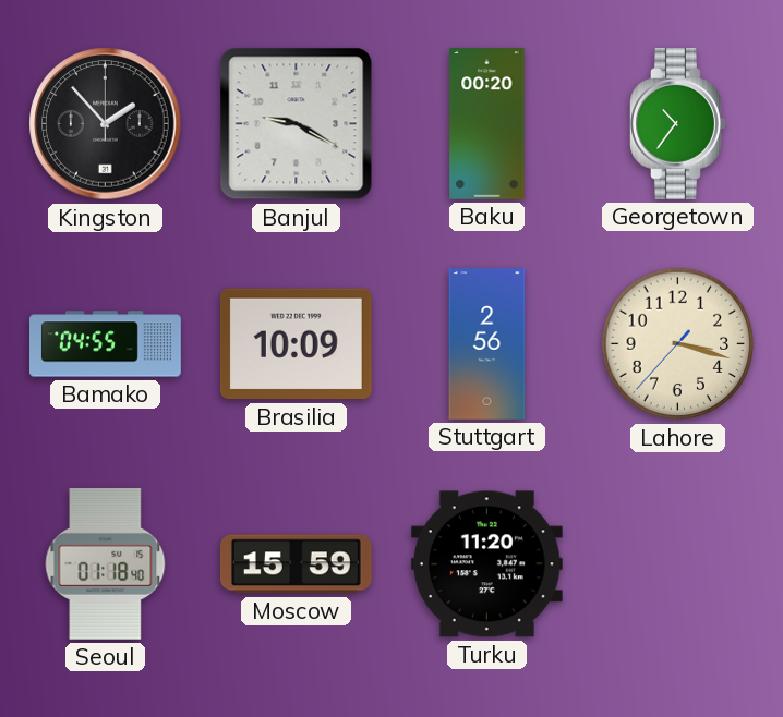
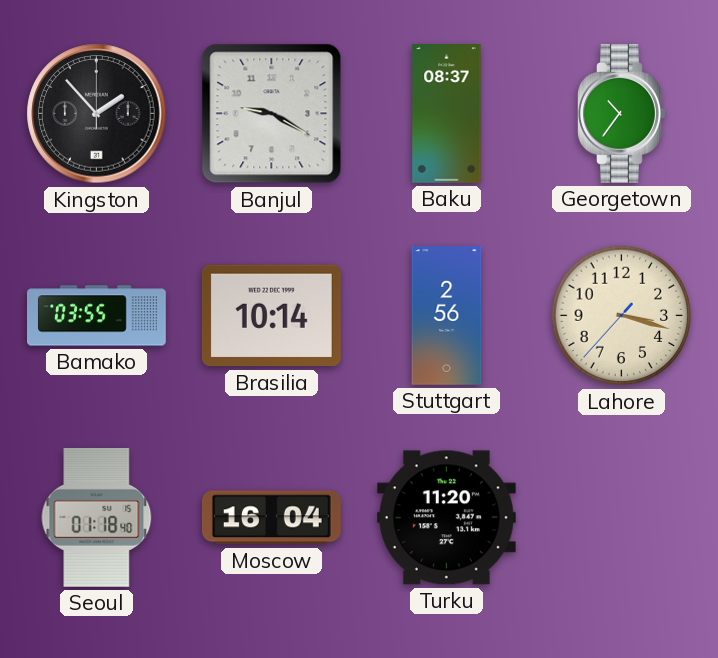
Baku: 00:20 -> 08:37
Bamako: 04:55 -> 03:55
Brasilia: 10:09 -> 10:14
Moscow: 15:59 -> 16:04
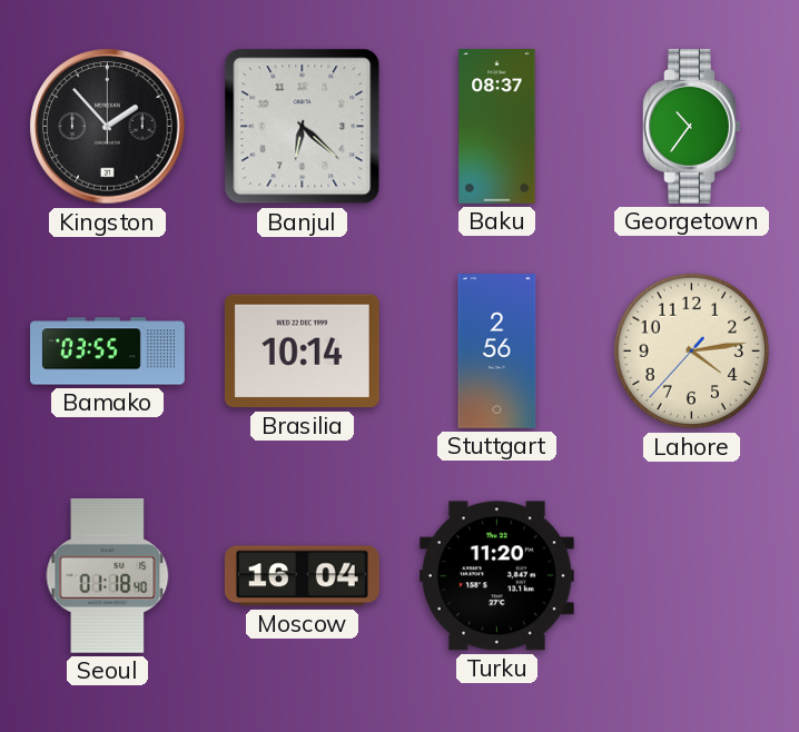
Banjul: 9:20 -> 6:22
Lahore: 3:17 -> 4:13
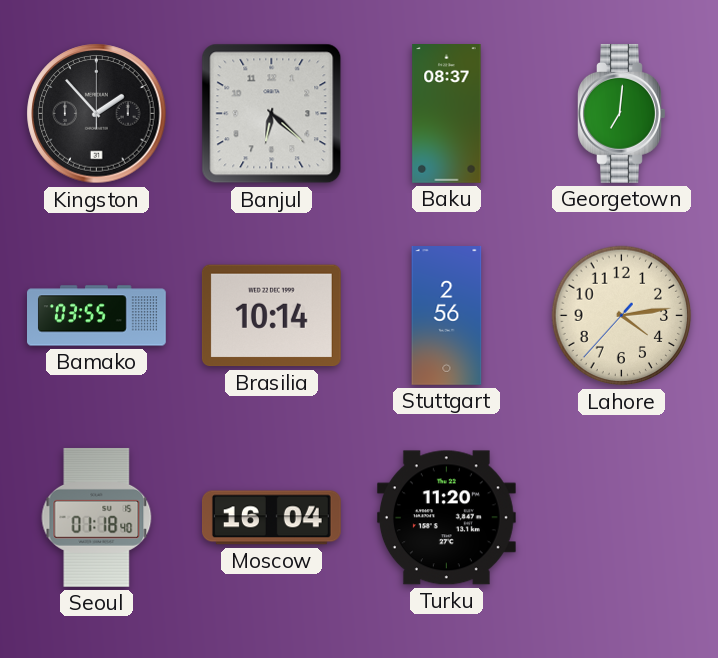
Georgetown: 10:36 -> 7:01
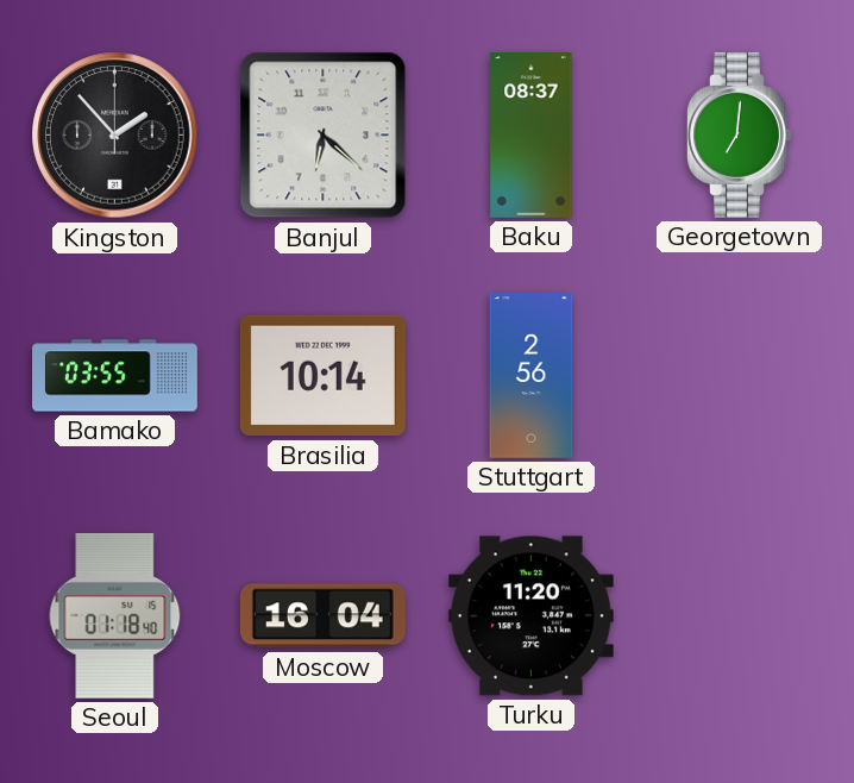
Lahore: 4:13 -> none
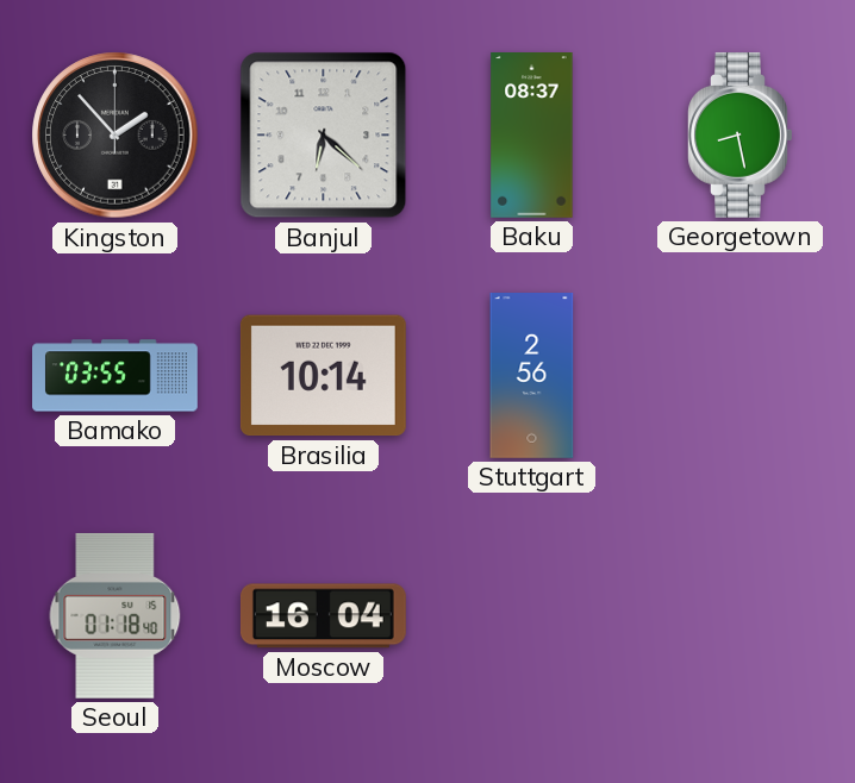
Georgetown: 7:01 -> 8:28
Turku: 11:20 -> none
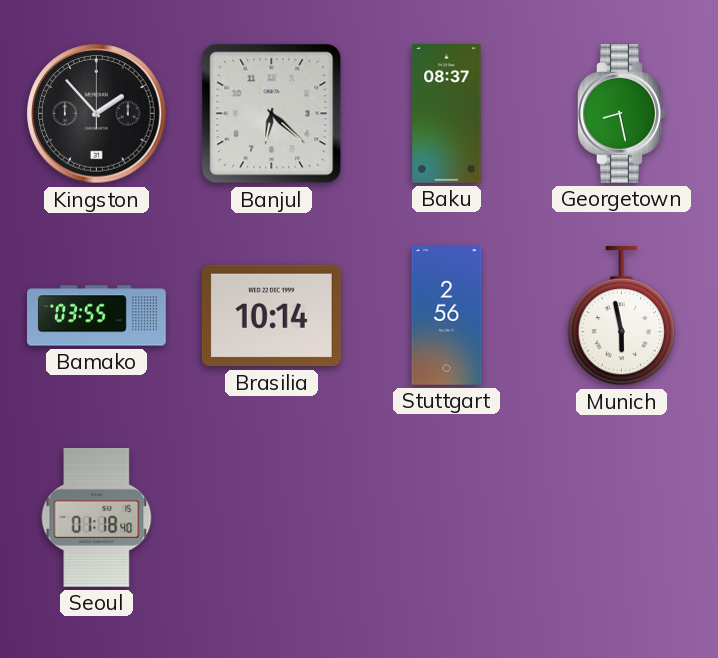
Munich: none -> 5:58
Moscow: 16:04 -> none
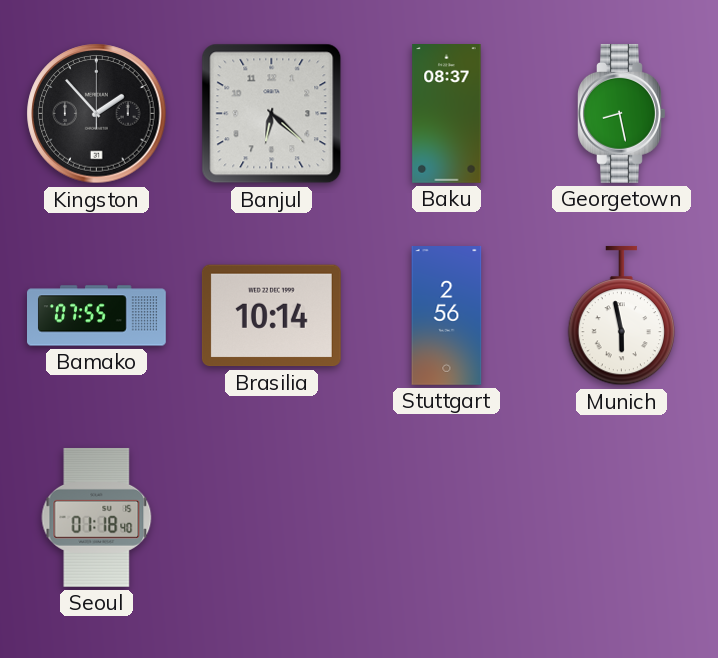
Bamako: 03:55 -> 07:55
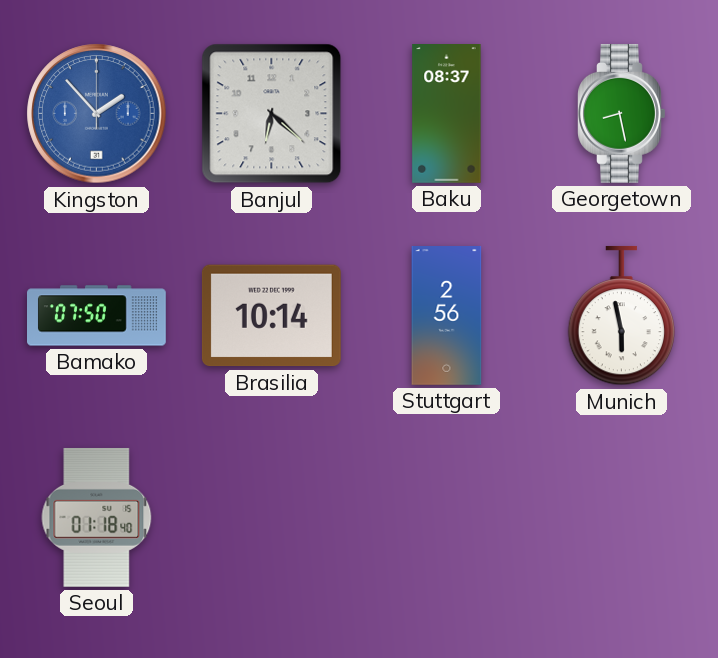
Kingston dial: black -> blue
Bamako: 07:55 -> 07:50
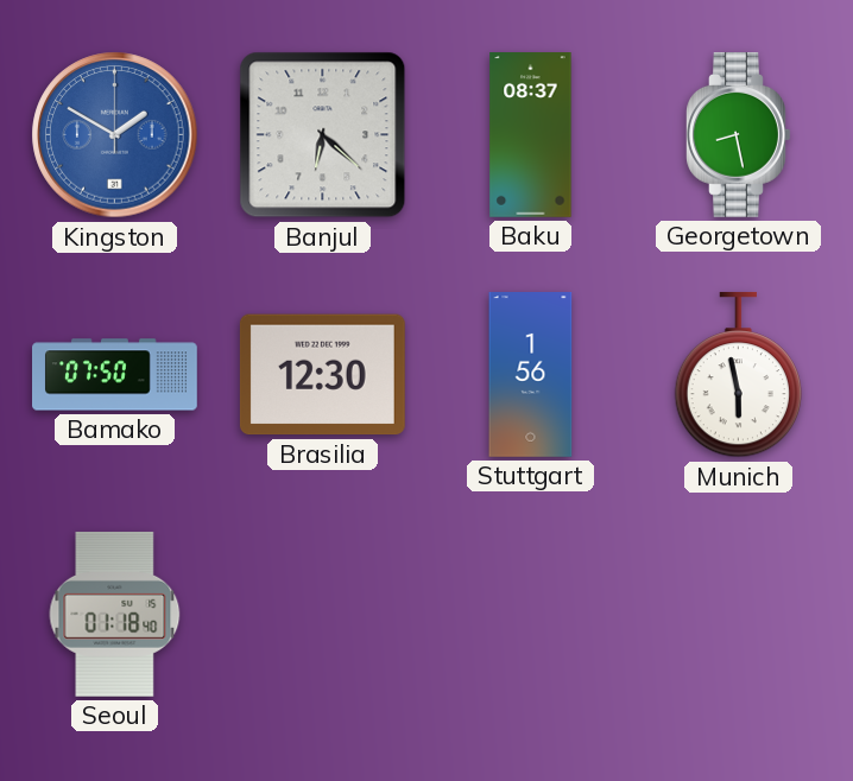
Kingston: 1:53 -> 1:50
Brasilia: 10:14 -> 12:30
Stuttgart: 2:56 -> 1:56
